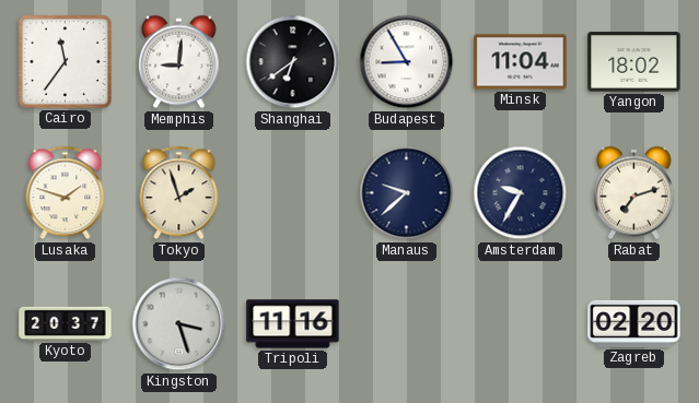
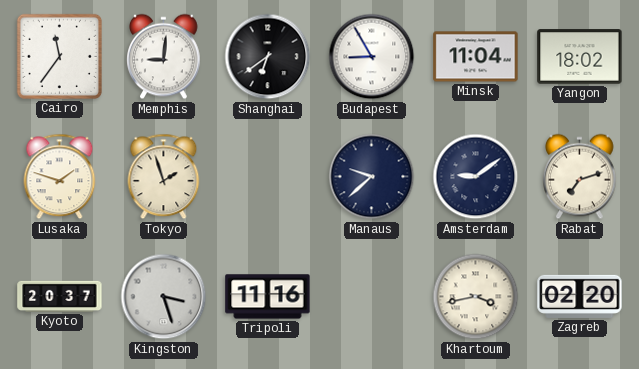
Amsterdam: 9:35 -> 9:09
Khartoum: none -> 3:43
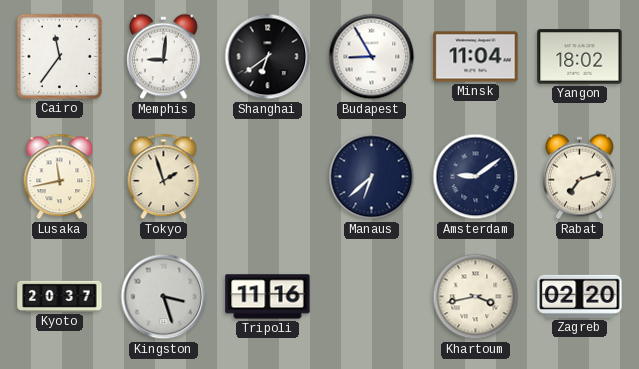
Lusaka: 1:48 -> 11:43
Manaus: 9:38 -> 6:38
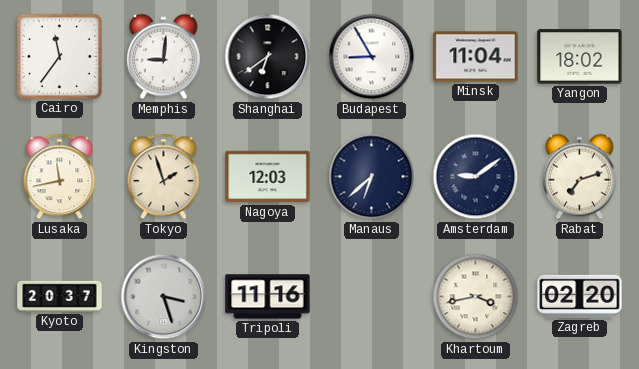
Nagoya: none -> 12:03
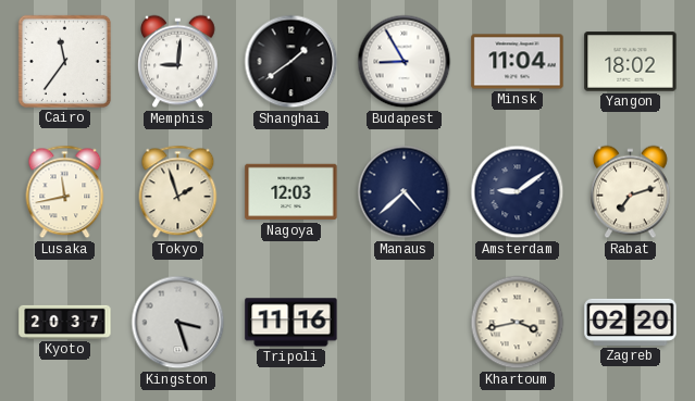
Shanghai: 6:39 -> 1:39
Manaus: 6:38 -> 4:38
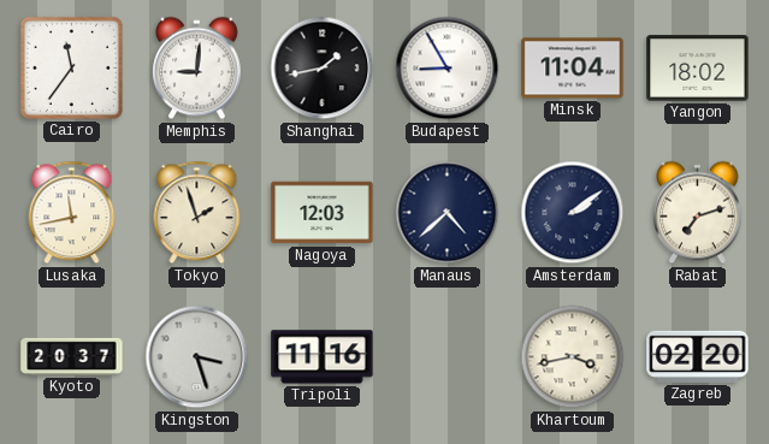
Shanghai: 1:39 -> 1:43
Amsterdam: 9:09 -> 2:09
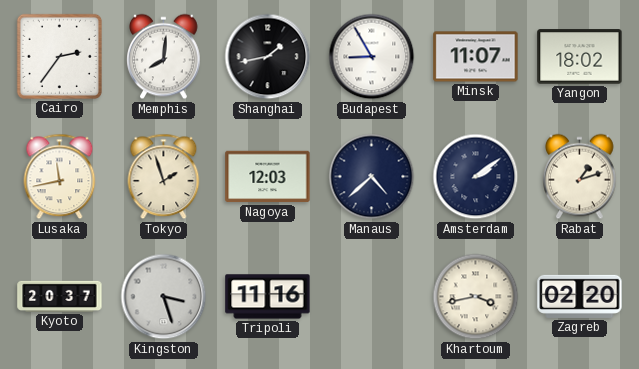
Cairo: 11:36 -> 2:36
Memphis: 9:01 -> 8:01
Minsk: 11:04 -> 11:07
Rabat: 7:12 -> 1:12
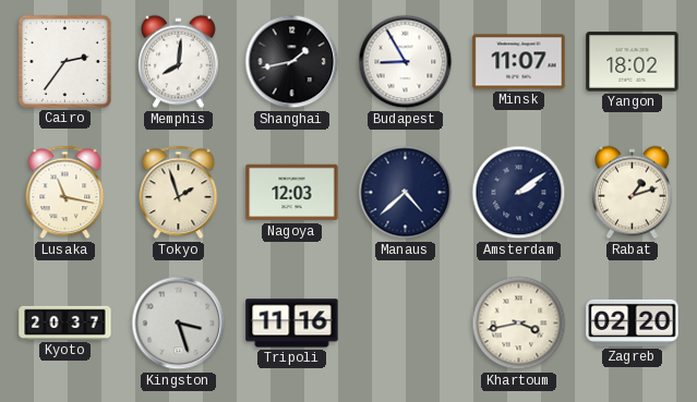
Lusaka: 11:43 -> 11:17
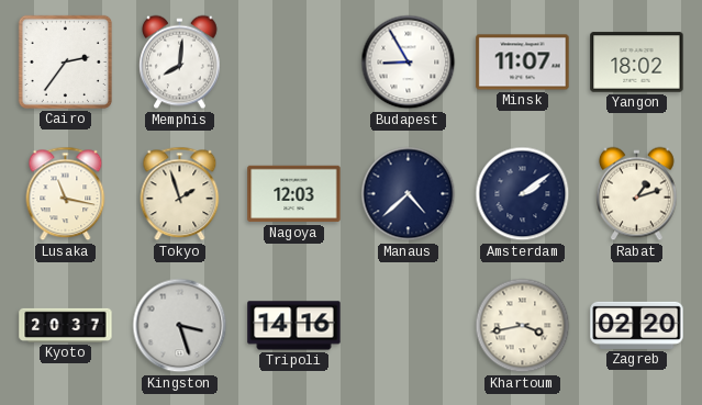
Shanghai: 1:43 -> none
Tripoli: 11:16 -> 14:16
